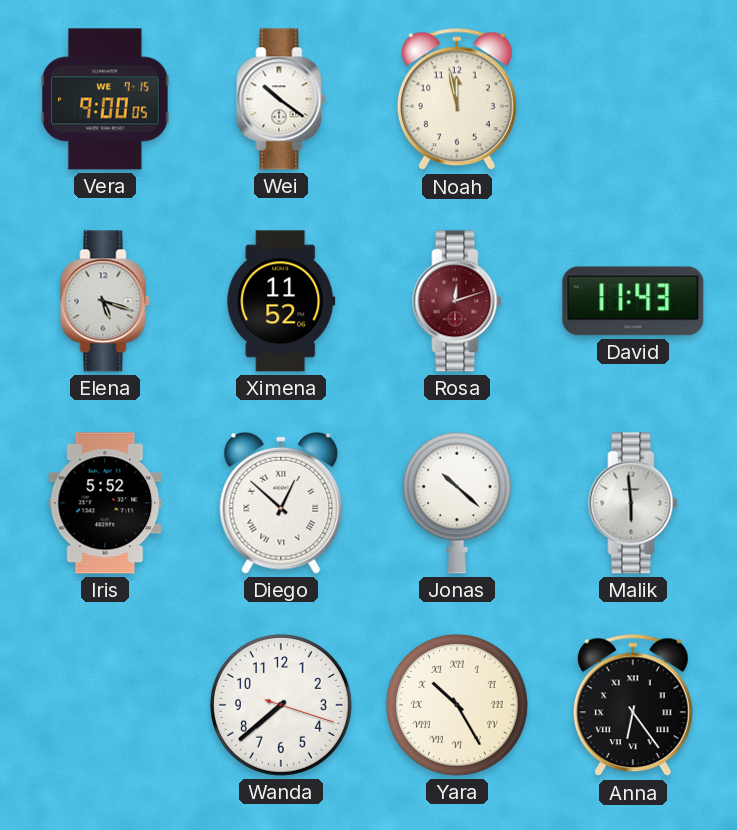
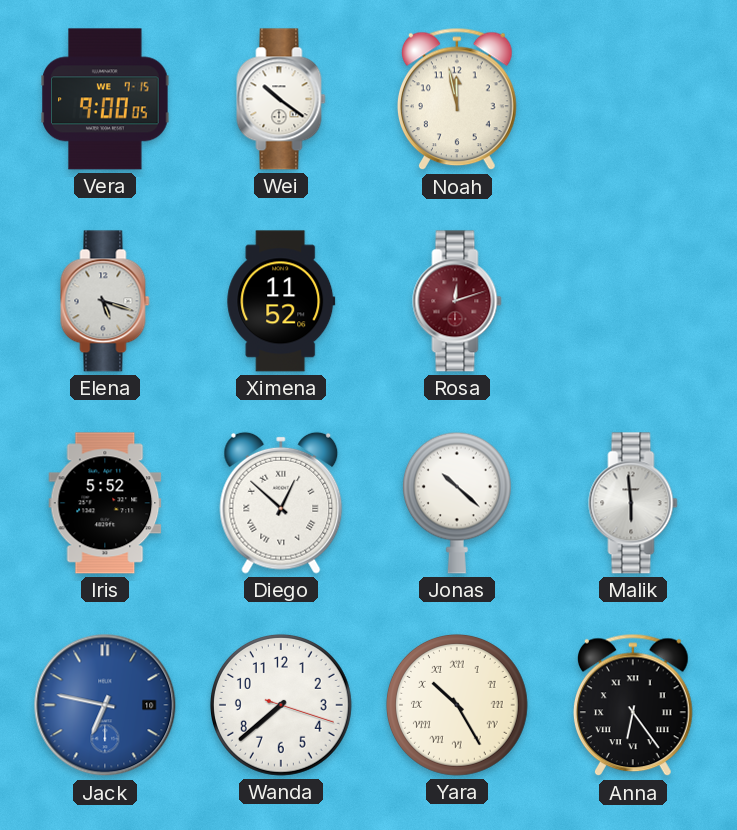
David: 11:43 -> none
Jack: none -> 6:47
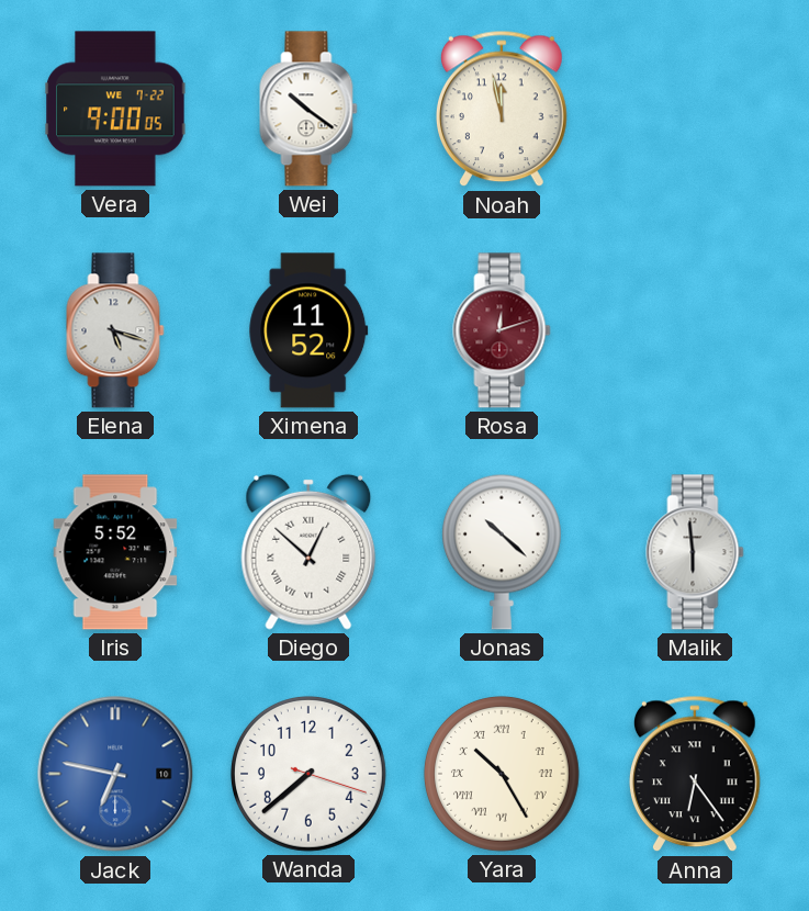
Vera date: WE 7-15 -> WE 7-22
